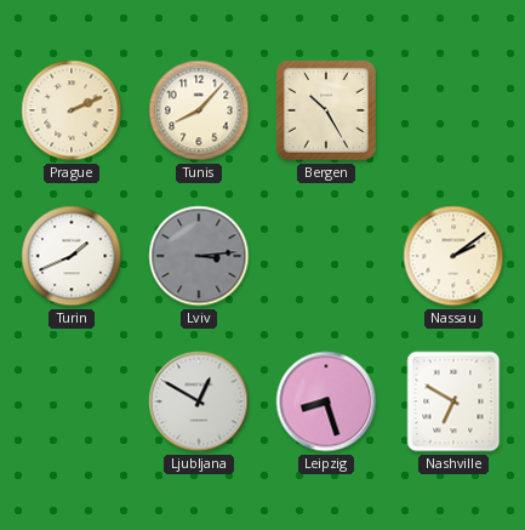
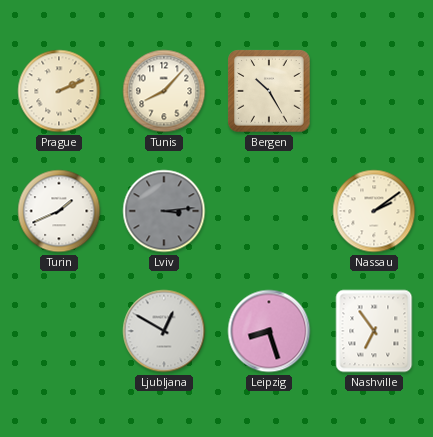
Nashville: 6:50 -> 6:54
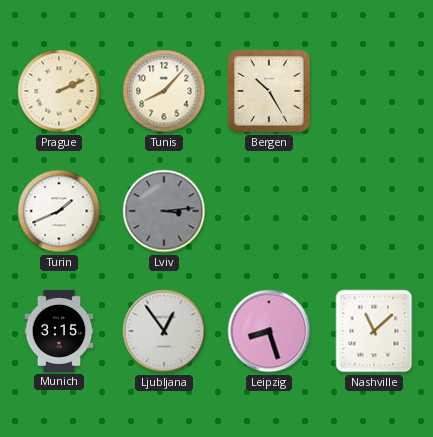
Nassau: 2:09 -> none
Munich: none -> 3:15
Ljubljana: 12:50 -> 12:54
Nashville: 6:54 -> 11:08
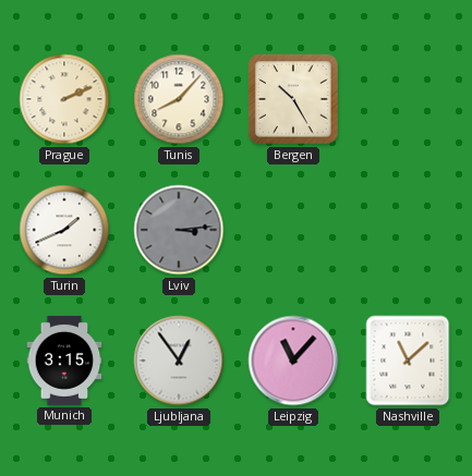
Leipzig: 8:27 -> 11:07
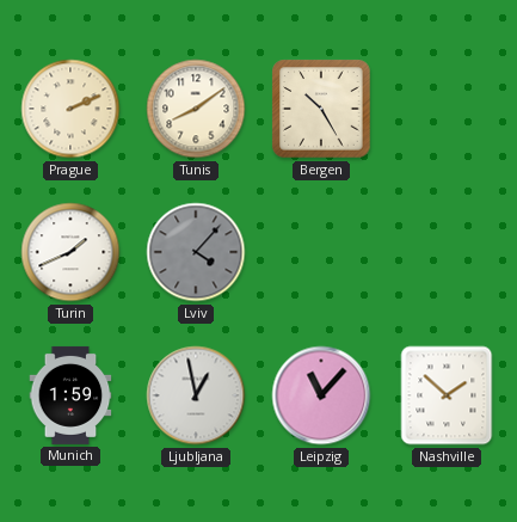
Tunis: 8:07 -> 8:09
Lviv: 3:14 -> 4:07
Munich: 3:15 -> 1:59
Ljubljana: 12:54 -> 12:58
Nashville: 11:08 -> 1:52
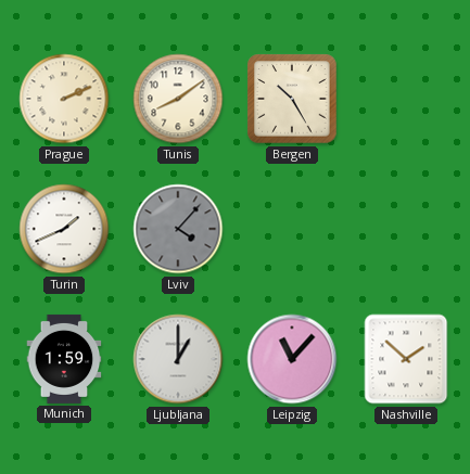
Ljubljana: 12:58 -> 1:00
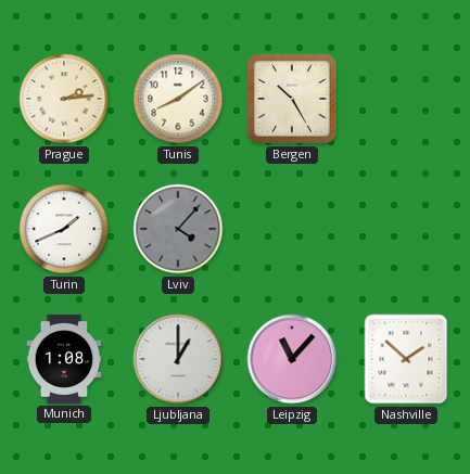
Prague: 2:11 -> 2:14
Munich: 1:59 -> 1:08
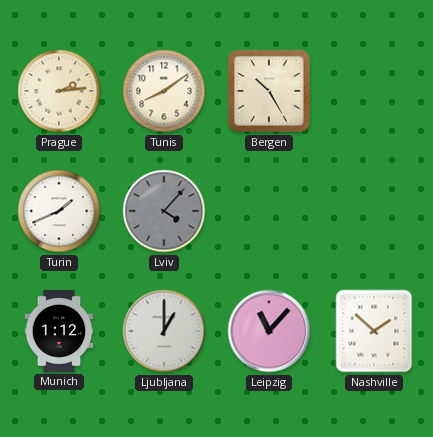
Munich: 1:08 -> 1:12
